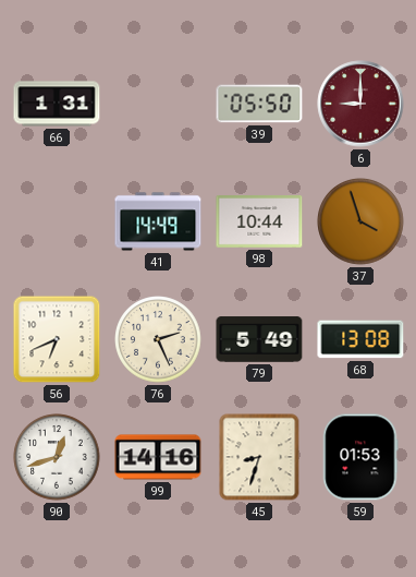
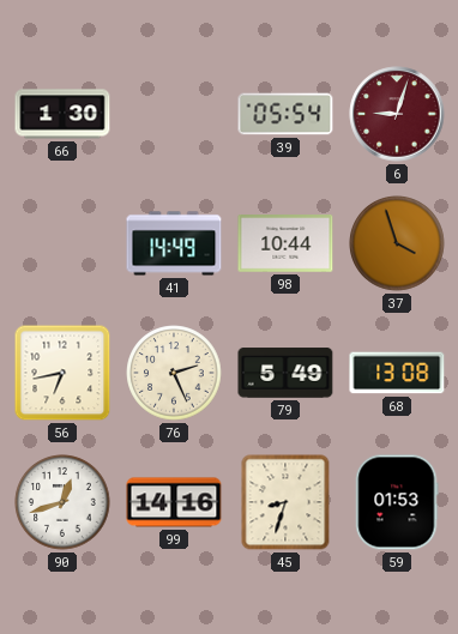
66: 1:31 -> 1:30
39: 05:50 -> 05:54
6: 9:00 -> 9:03
56: 6:41 -> 6:43
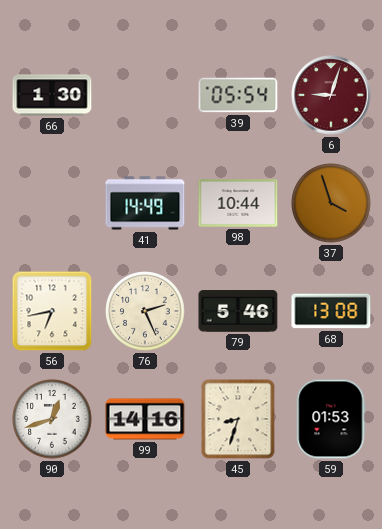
79: 5:49 -> 5:46
